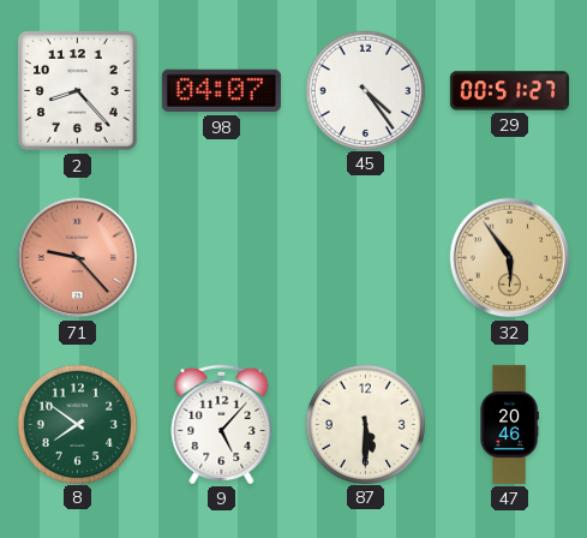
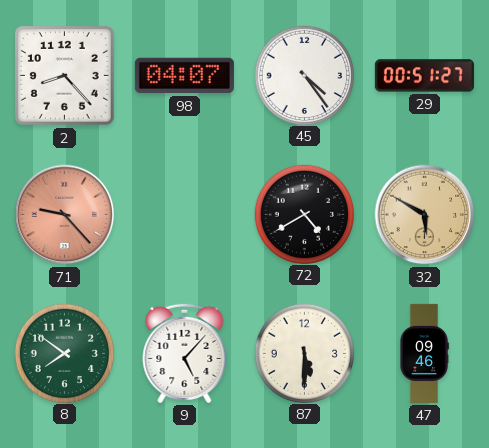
72: none -> 4:40
32: 5:54 -> 5:50
47: 20:46 -> 09:46
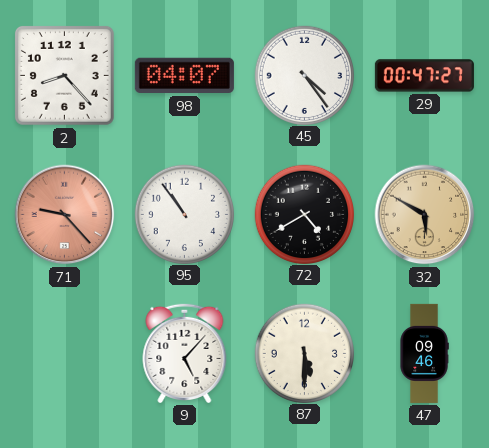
29: 00:51 -> 00:47
95: none -> 10:54
8: 7:51 -> none
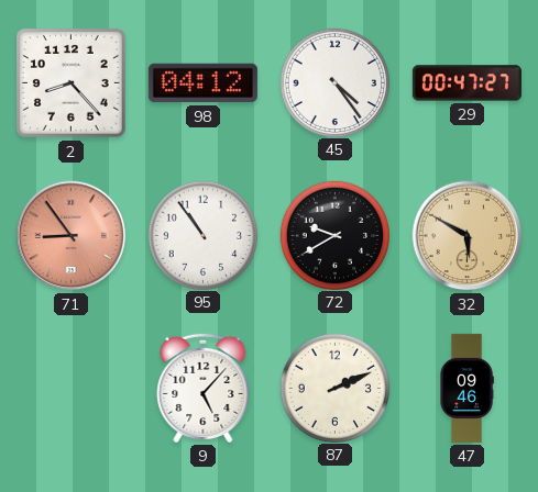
98: 04:07 -> 04:12
71: 9:23 -> 8:54
72: 4:40 -> 9:40
87: 5:30 -> 2:11
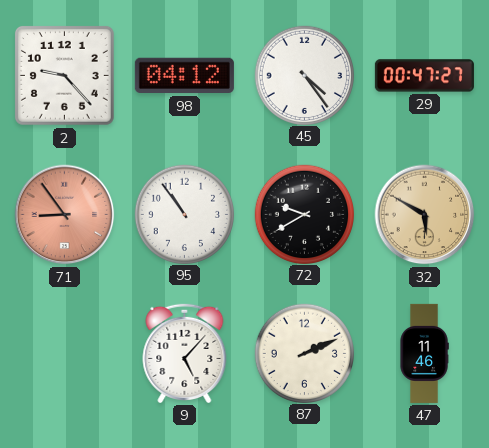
2: 8:23 -> 9:23
47: 09:46 -> 11:46
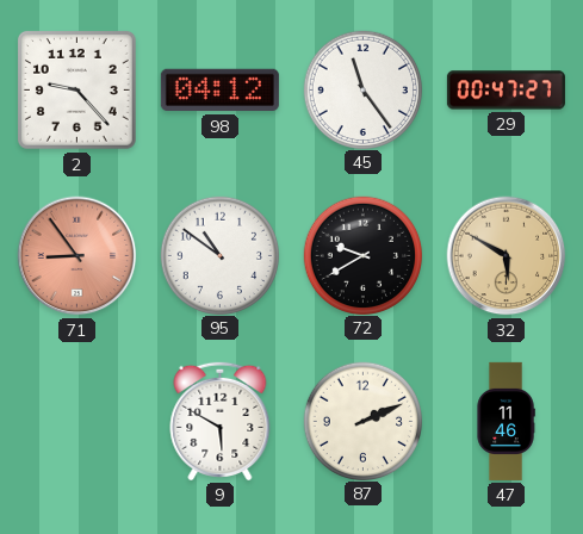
45: 4:24 -> 11:24
95: 10:54 -> 10:51
9: 5:07 -> 5:50
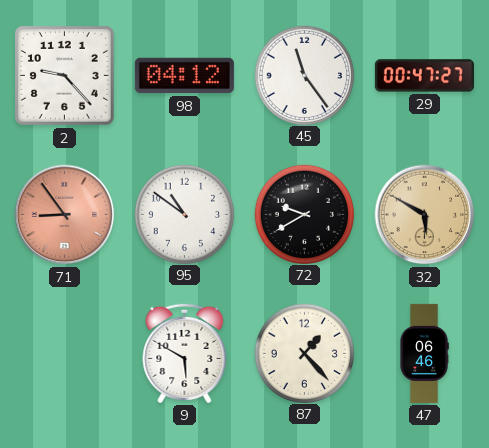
87: 2:11 -> 1:23
47: 11:46 -> 06:46
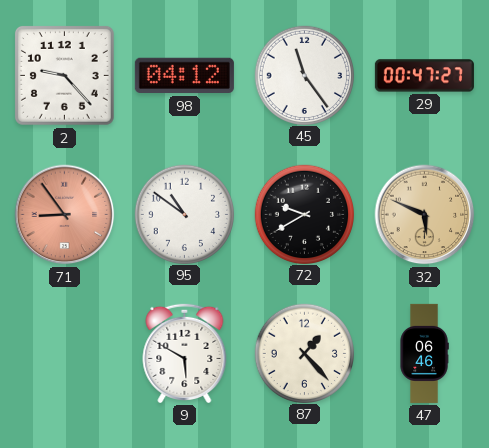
32: 5:50 -> 5:49
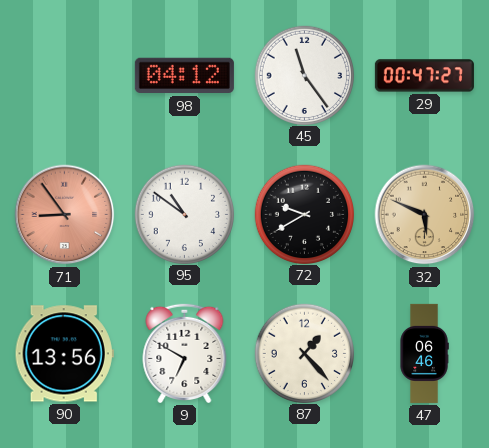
2: 9:23 -> none
90: none -> 13:56
9: 5:50 -> 6:50
